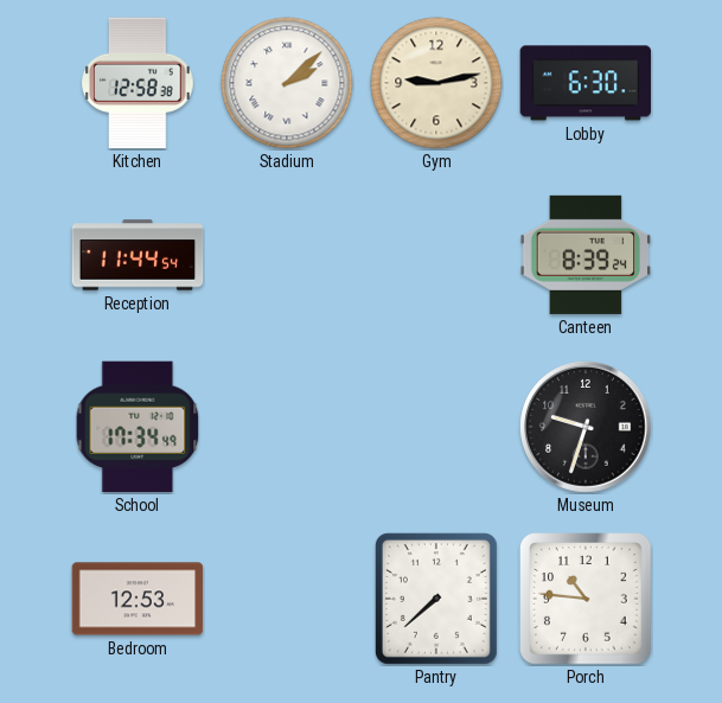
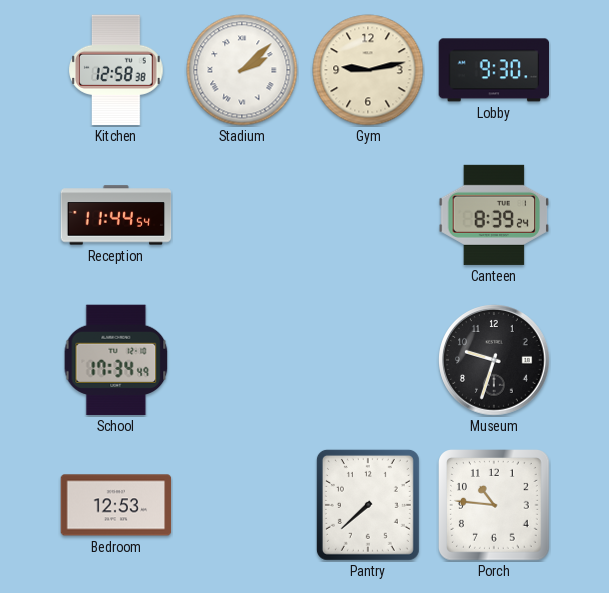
Lobby: 6:30 -> 9:30
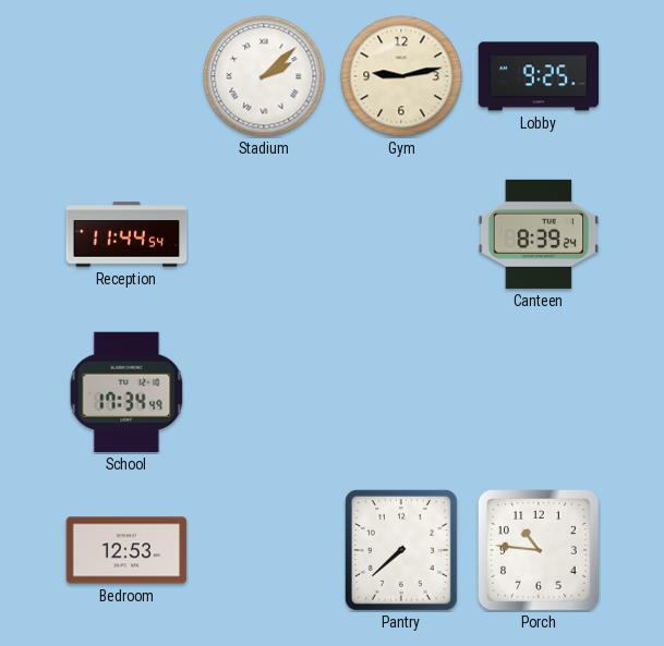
Kitchen: 12:58 -> none
Lobby: 9:30 -> 9:25
Museum: 9:33 -> none
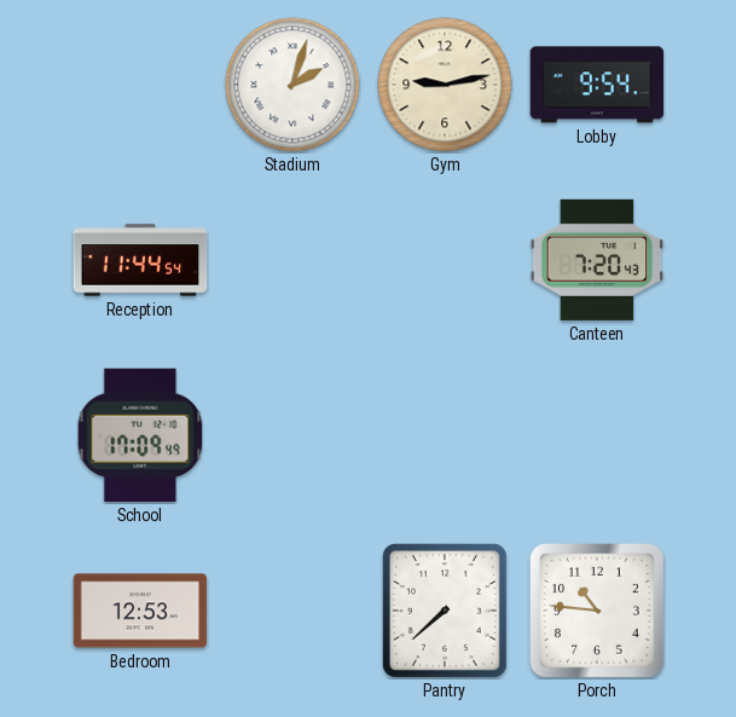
Stadium: 2:08 -> 2:03
Lobby: 9:25 -> 9:54
Canteen: 8:39 -> 7:20
School: 17:34 -> 17:09
